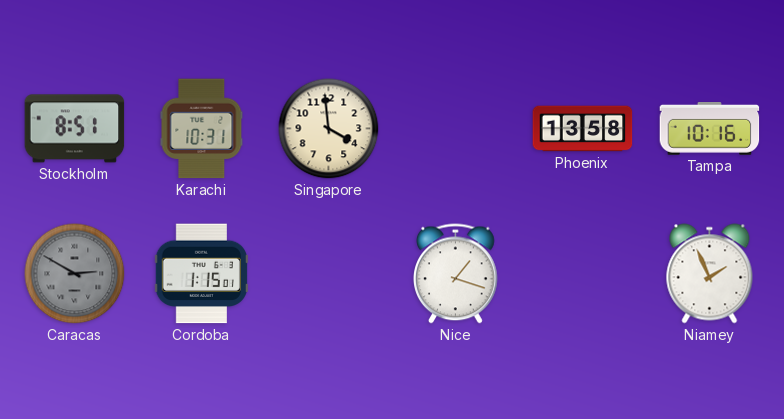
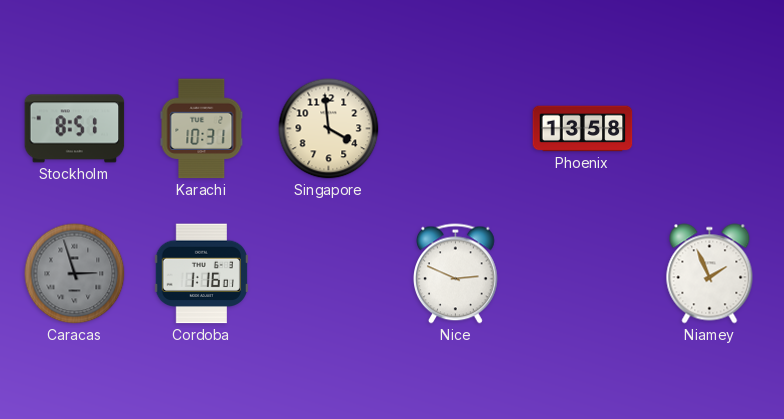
Tampa: 10:16 -> none
Caracas: 2:50 -> 2:57
Cordoba: 1:15 -> 1:16
Nice: 1:18 -> 2:49
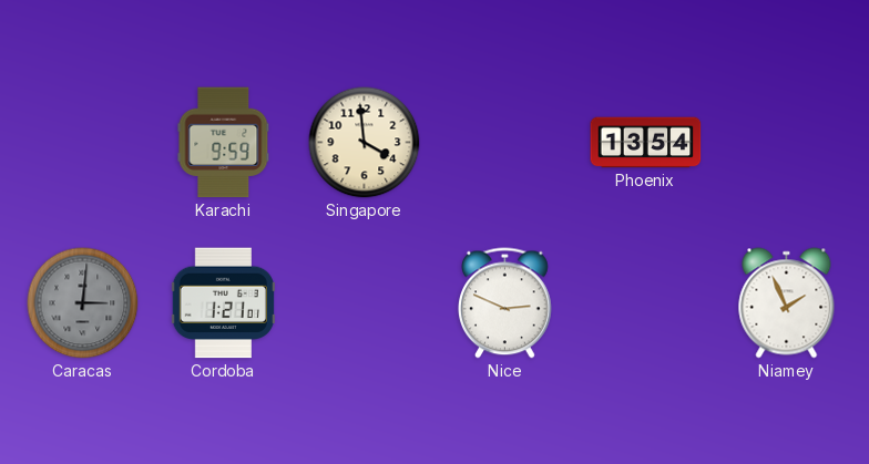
Stockholm: 8:51 -> none
Karachi: 10:31 -> 9:59
Phoenix: 13:58 -> 13:54
Caracas: 2:57 -> 3:01
Cordoba: 1:16 -> 1:21
